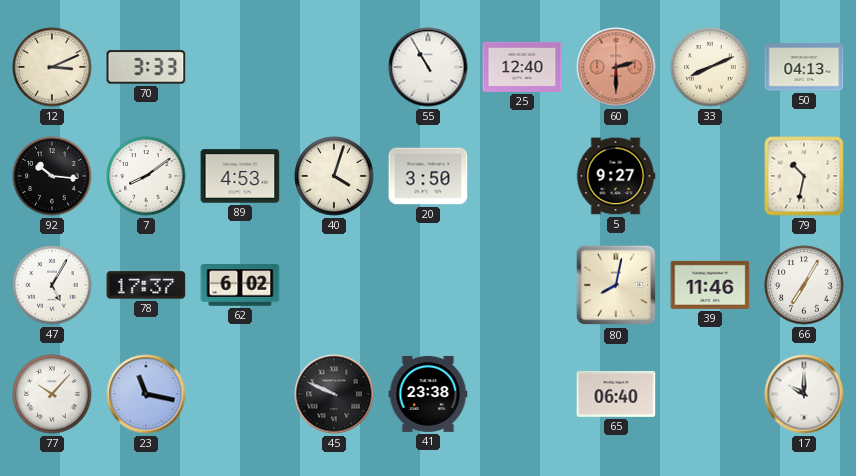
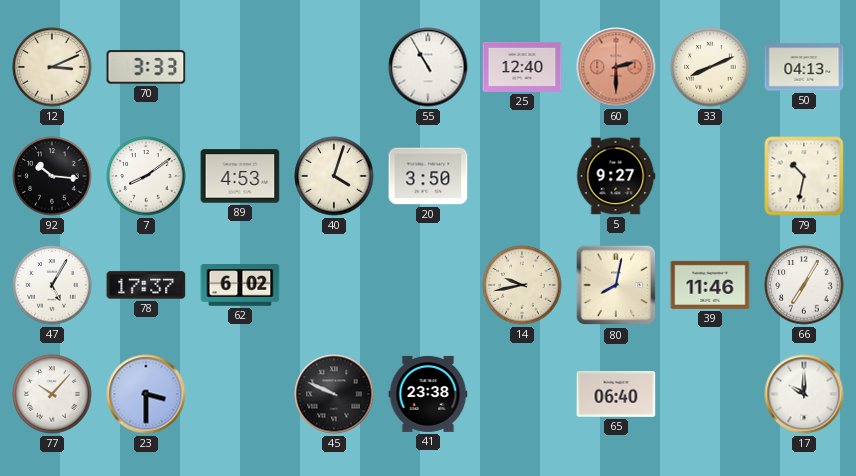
14: none -> 9:43
23: 11:17 -> 3:30
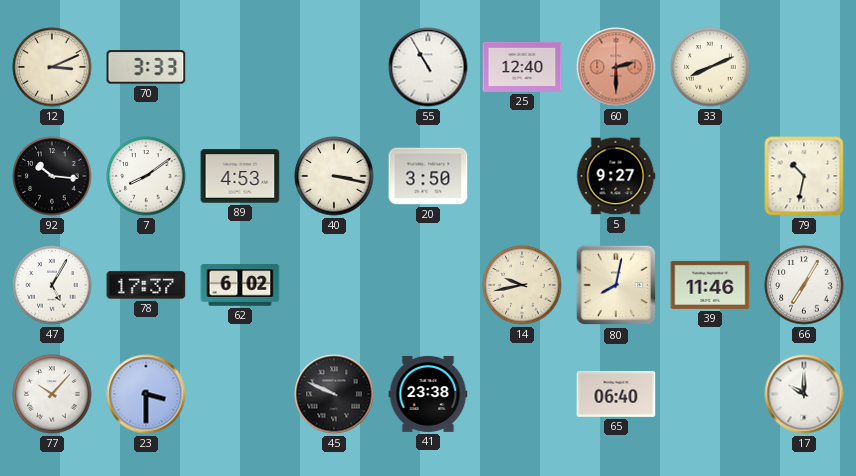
50: 04:13 -> none
40: 4:03 -> 3:17
